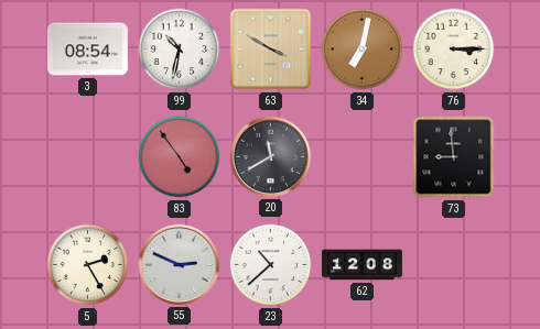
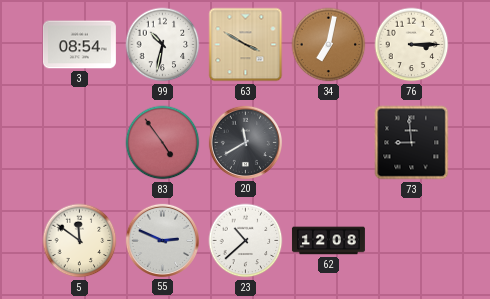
5: 2:25 -> 11:51
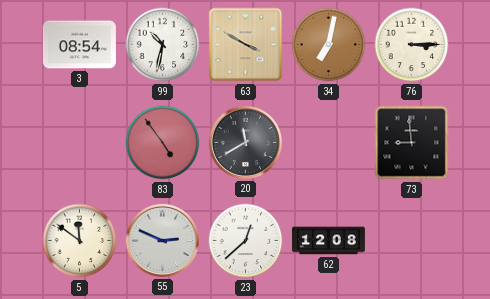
23: 10:38 -> 12:38
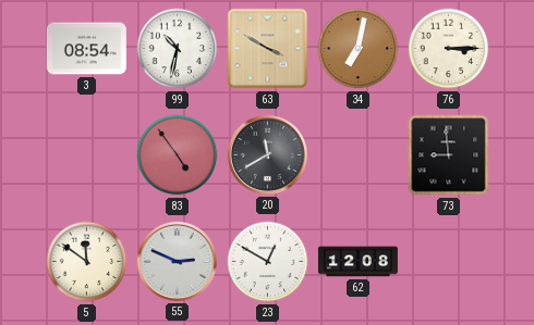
23: 12:38 -> 12:50
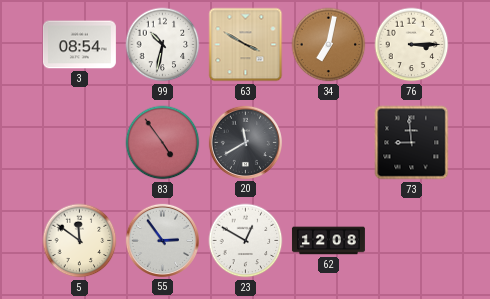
55: 2:49 -> 2:54
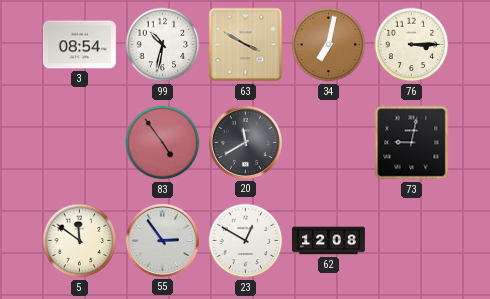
73: 8:59 -> 9:02
